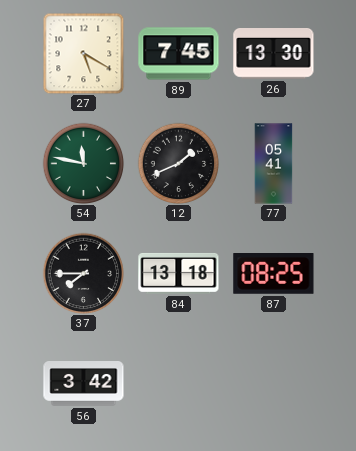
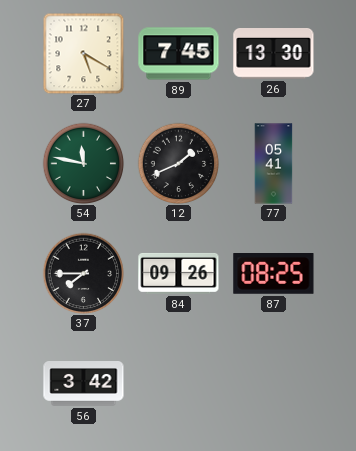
84: 13:18 -> 09:26
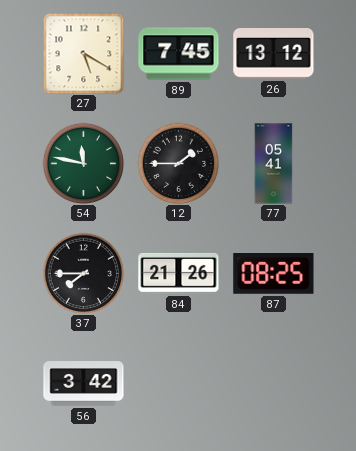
26: 13:30 -> 13:12
12: 1:41 -> 1:45
84: 09:26 -> 21:26
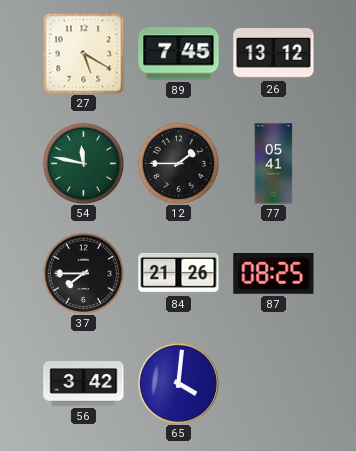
65: none -> 4:01
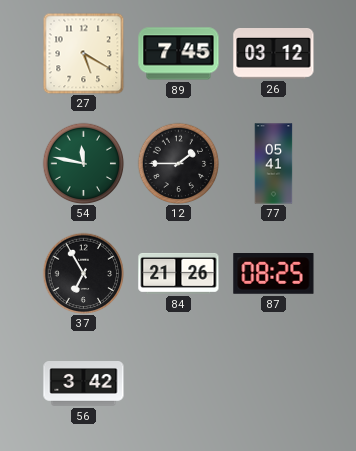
26: 13:12 -> 03:12
37: 7:45 -> 6:55
65: 4:01 -> none
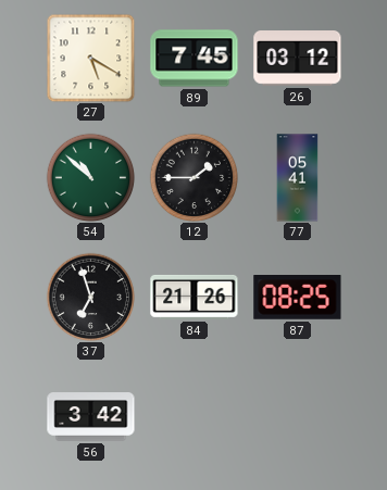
54: 11:47 -> 10:52
37: 6:55 -> 6:57
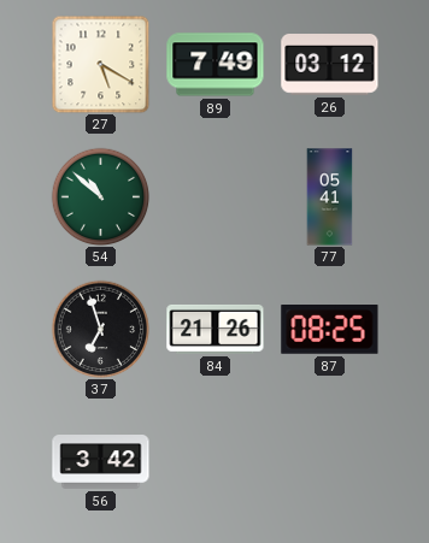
89: 7:45 -> 7:49
12: 1:45 -> none
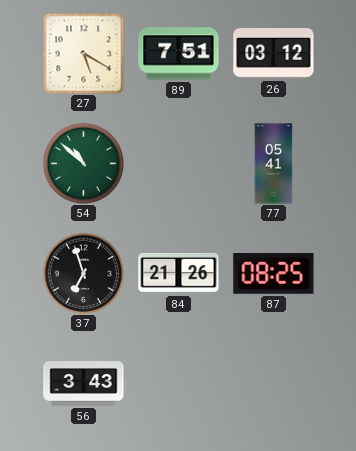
89: 7:49 -> 7:51
56: 3:42 -> 3:43
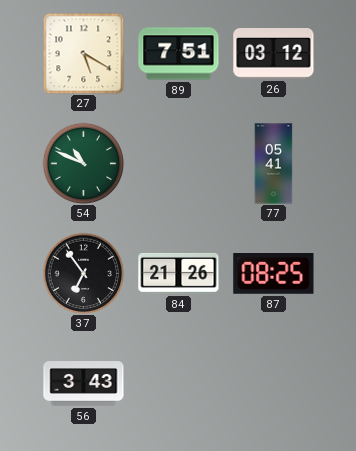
54: 10:52 -> 10:49
37: 6:57 -> 6:54
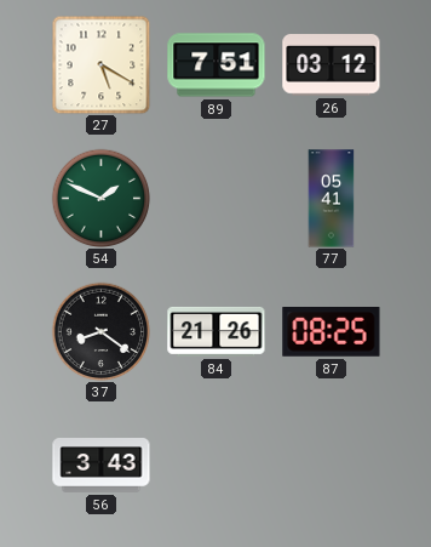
54: 10:49 -> 1:49
37: 6:54 -> 8:21
